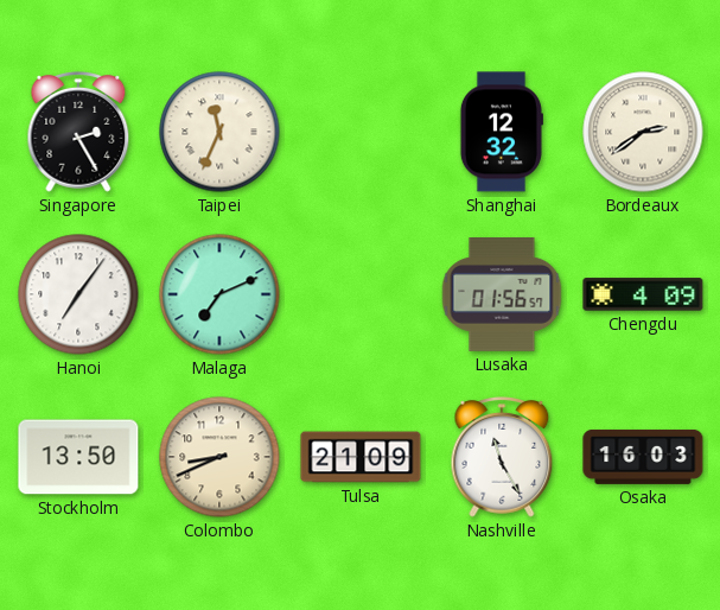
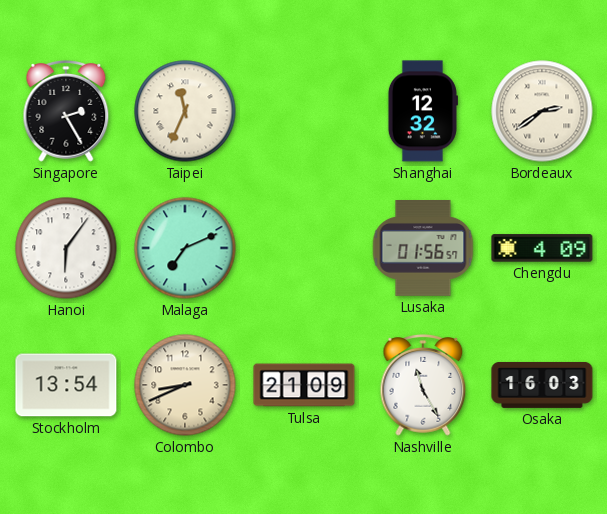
Hanoi: 7:06 -> 6:06
Stockholm: 13:50 -> 13:54
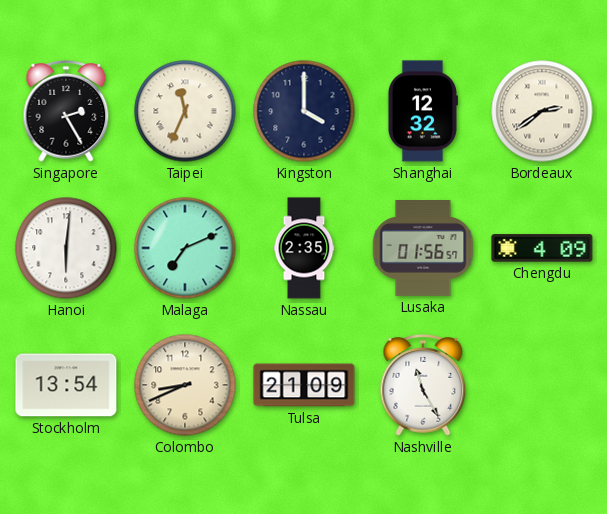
Kingston: none -> 4:00
Hanoi: 6:06 -> 6:01
Nassau: none -> 2:35
Osaka: 16:03 -> none
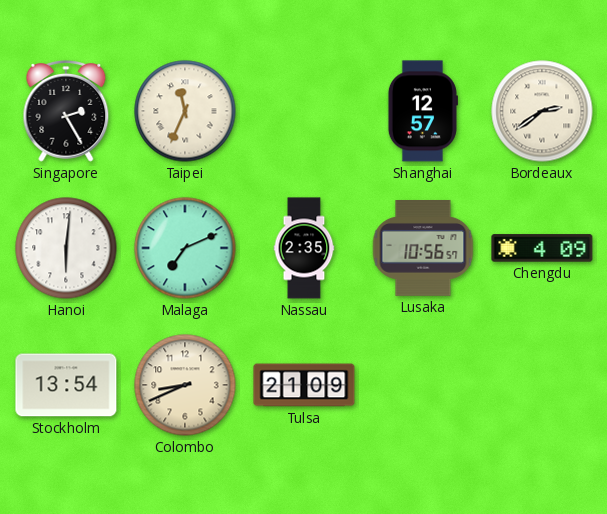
Kingston: 4:00 -> none
Shanghai: 12:32 -> 12:57
Lusaka: 01:56 -> 10:56
Nashville: 11:25 -> none
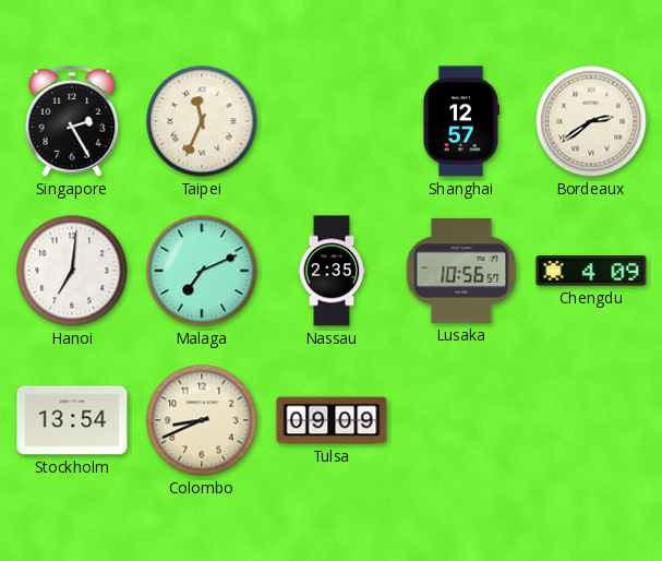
Hanoi: 6:01 -> 7:01
Tulsa: 21:09 -> 09:09
